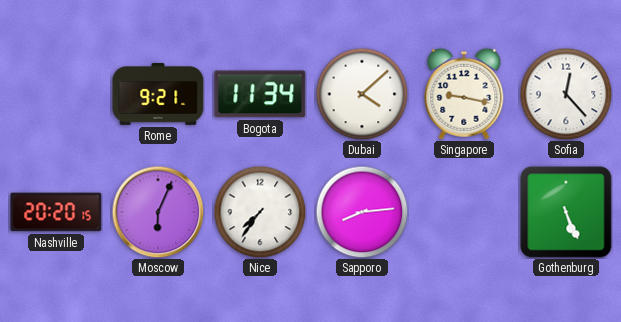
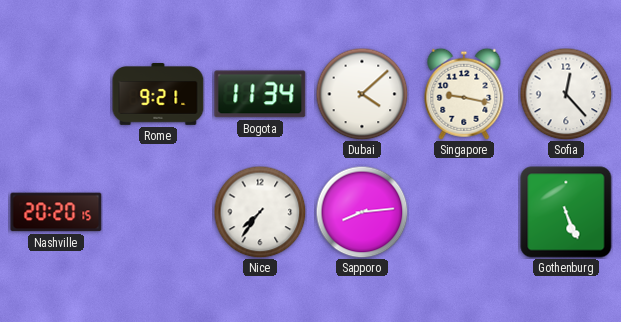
Moscow: 6:04 -> none
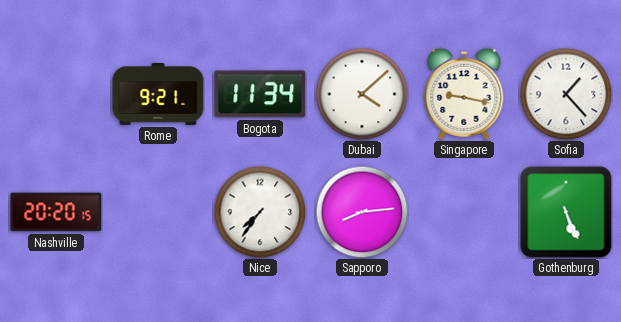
Sofia: 12:23 -> 1:23
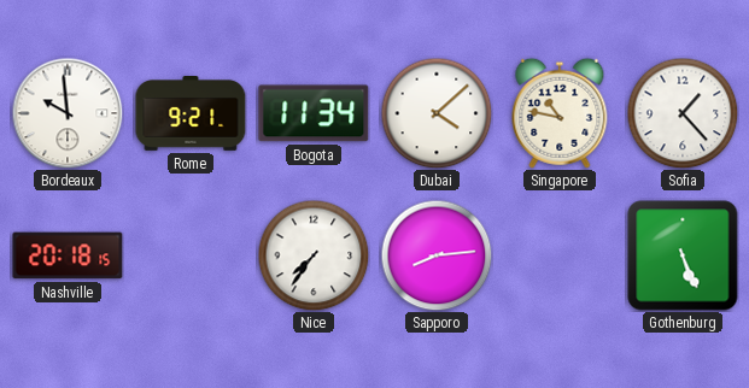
Bordeaux: none -> 9:59
Singapore: 9:17 -> 10:47
Nashville: 20:20 -> 20:18
